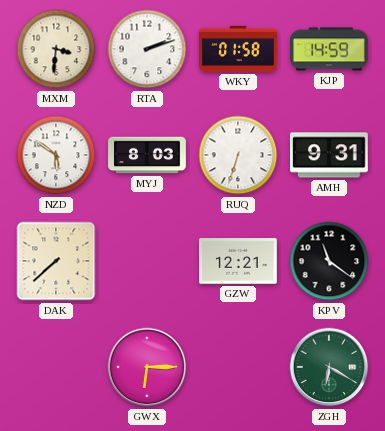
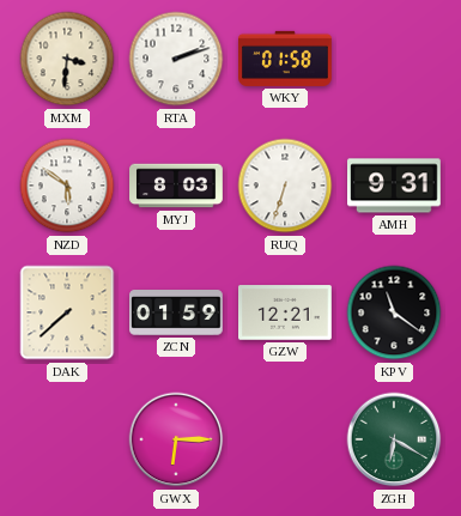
KJP: 14:59 -> none
ZCN: none -> 01:59
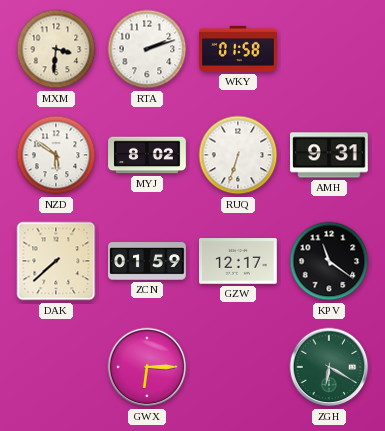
MYJ: 8:03 -> 8:02
GZW: 12:21 -> 12:17
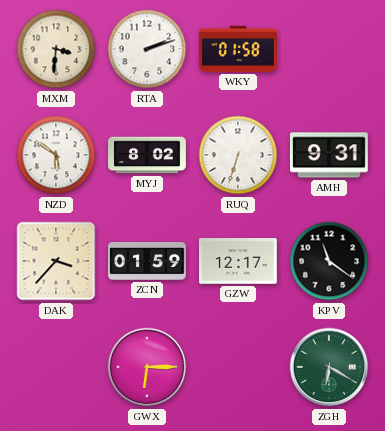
DAK: 7:38 -> 3:37
